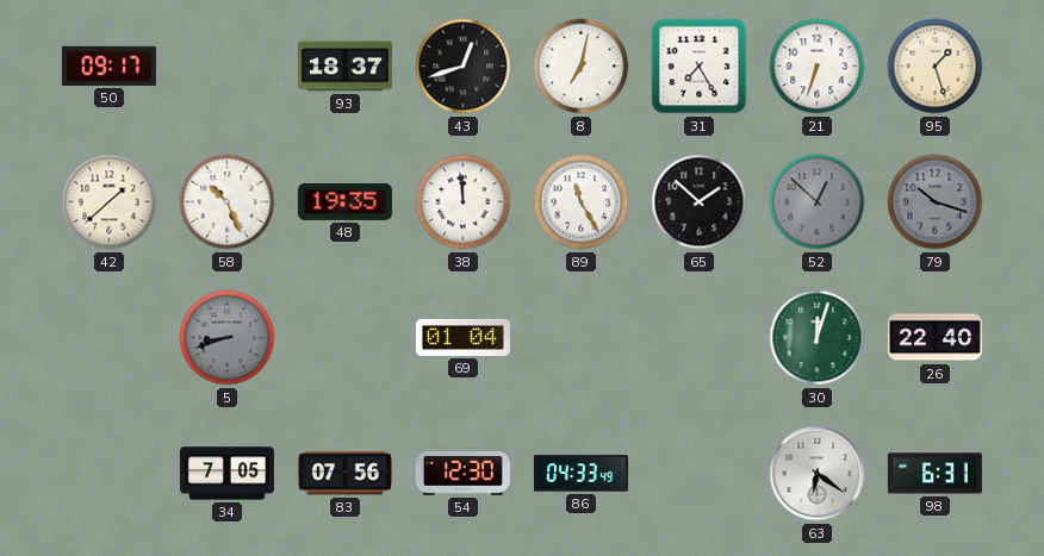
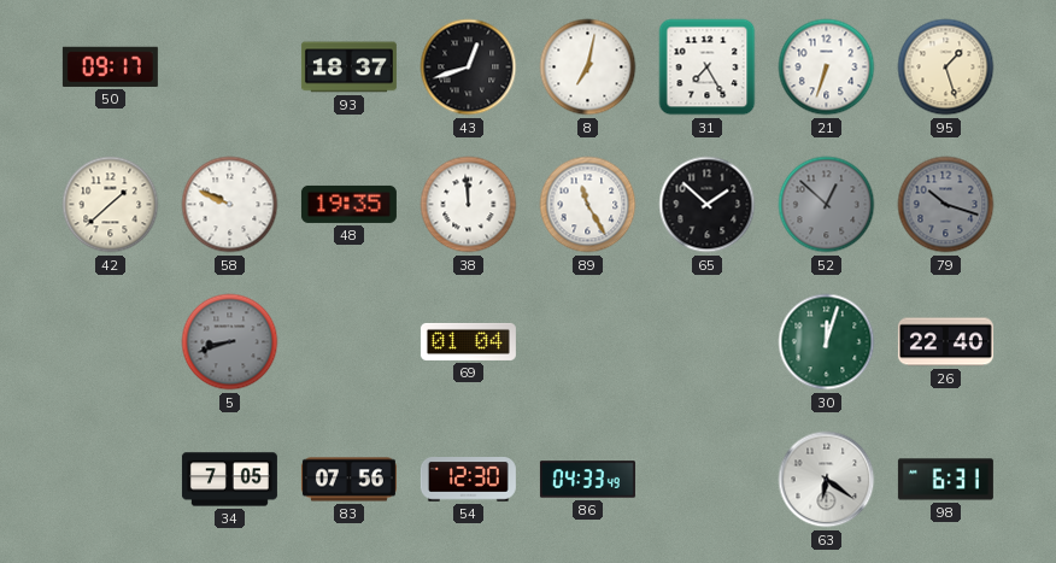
58: 10:26 -> 9:49
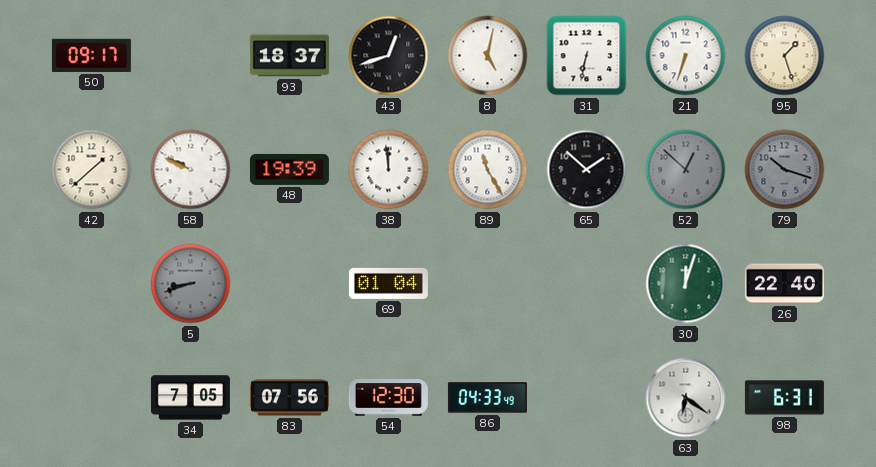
8: 7:02 -> 5:02
31: 7:25 -> 6:32
48: 19:35 -> 19:39
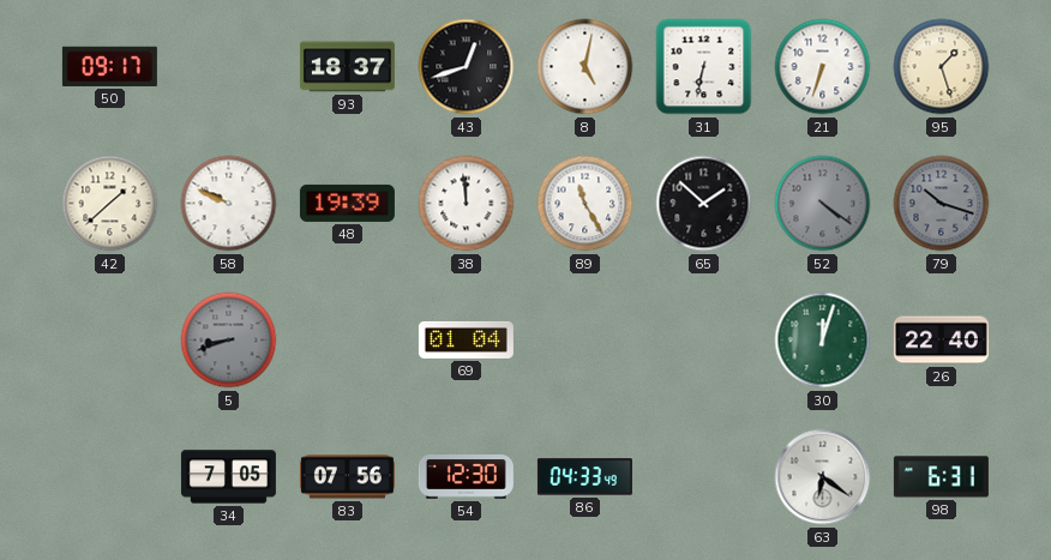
52: 12:52 -> 4:21
